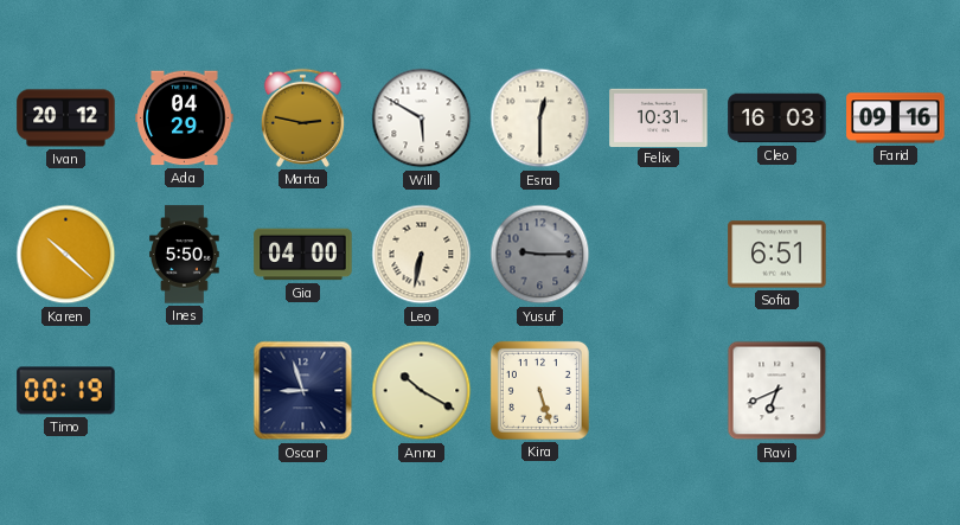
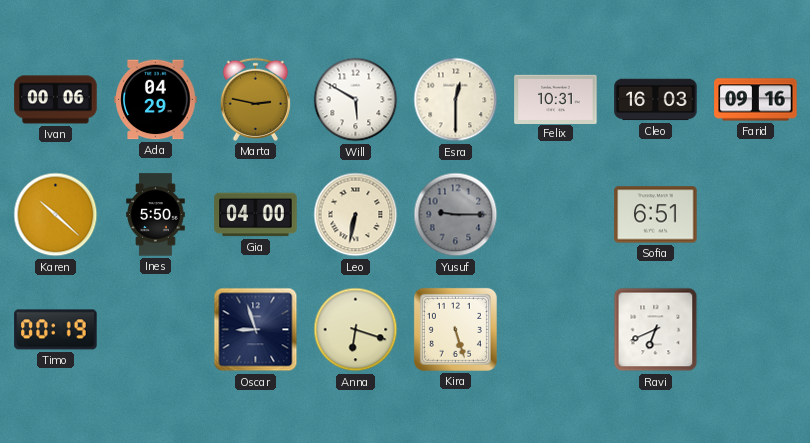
Ivan: 20:12 -> 00:06
Anna: 10:20 -> 6:18
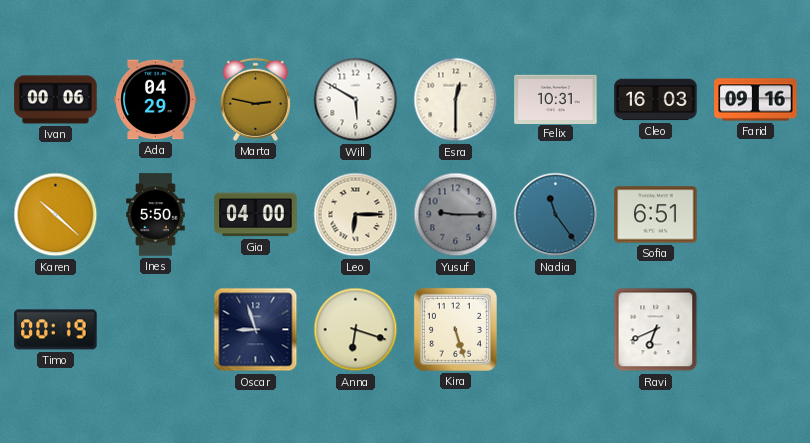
Leo: 6:32 -> 6:15
Nadia: none -> 11:24
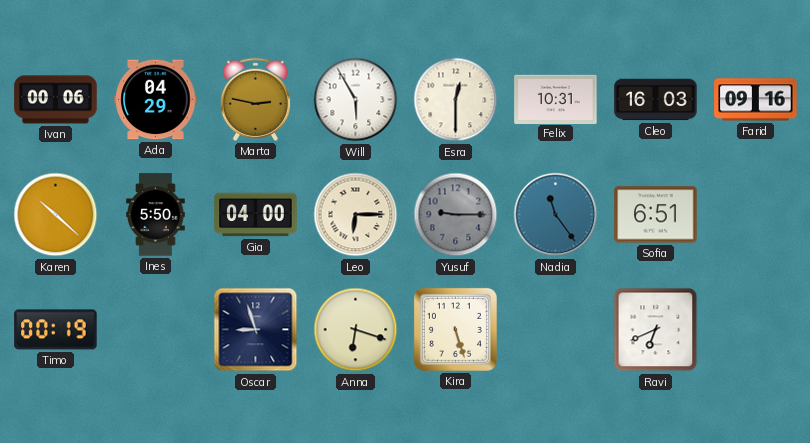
Will: 5:50 -> 5:55
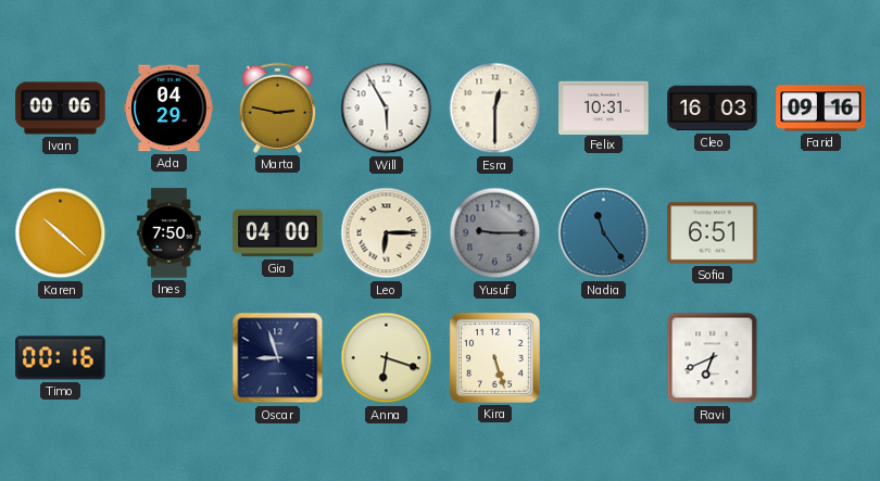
Ines: 5:50 -> 7:50
Timo: 00:19 -> 00:16
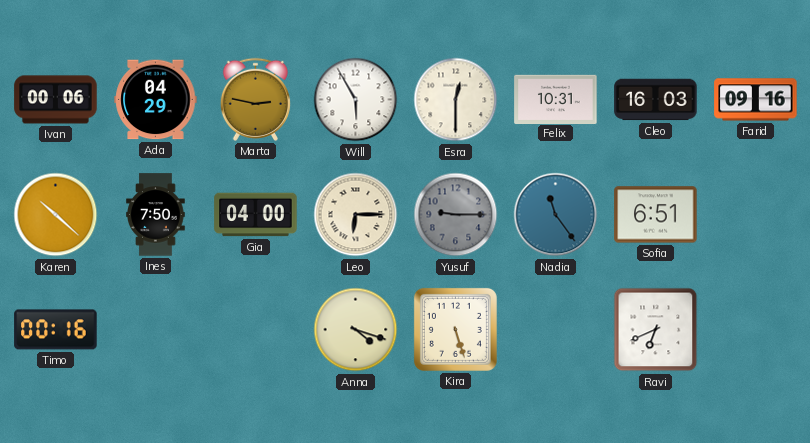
Oscar: 8:57 -> none
Anna: 6:18 -> 4:18
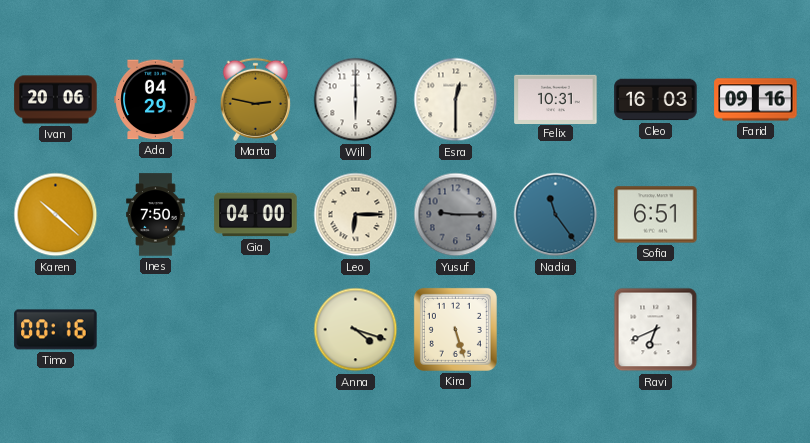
Ivan: 00:06 -> 20:06
Will: 5:55 -> 6:00
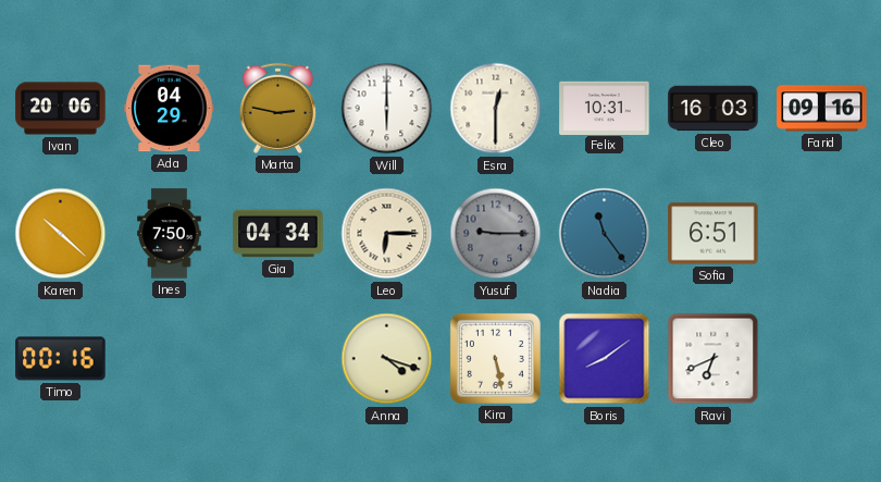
Gia: 04:00 -> 04:34
Kira: 5:27 -> 5:28
Boris: none -> 8:09
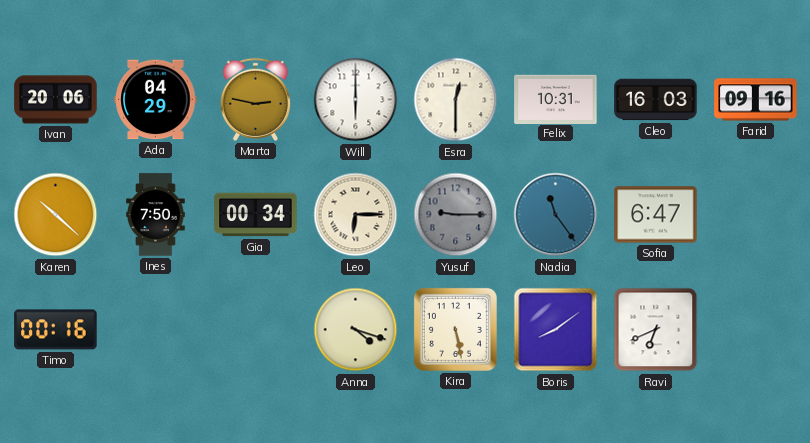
Gia: 04:34 -> 00:34
Sofia: 6:51 -> 6:47
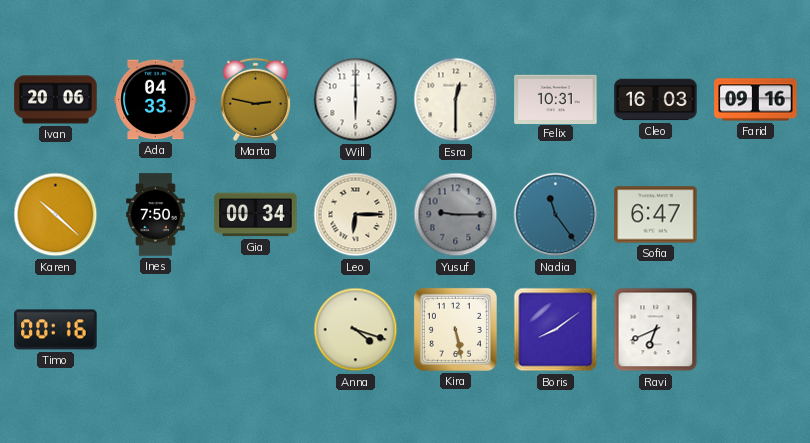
Ada: 04:29 -> 04:33
